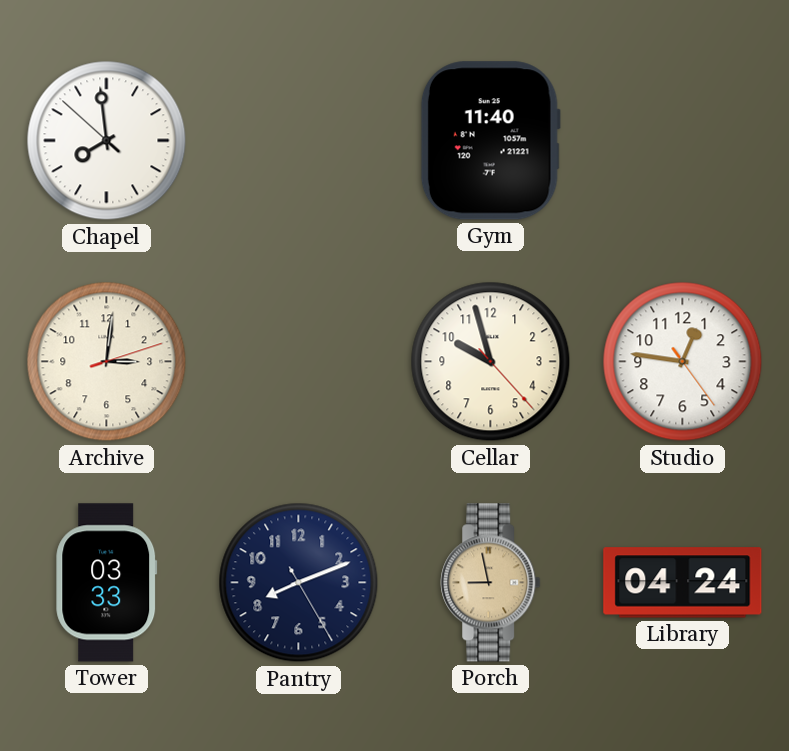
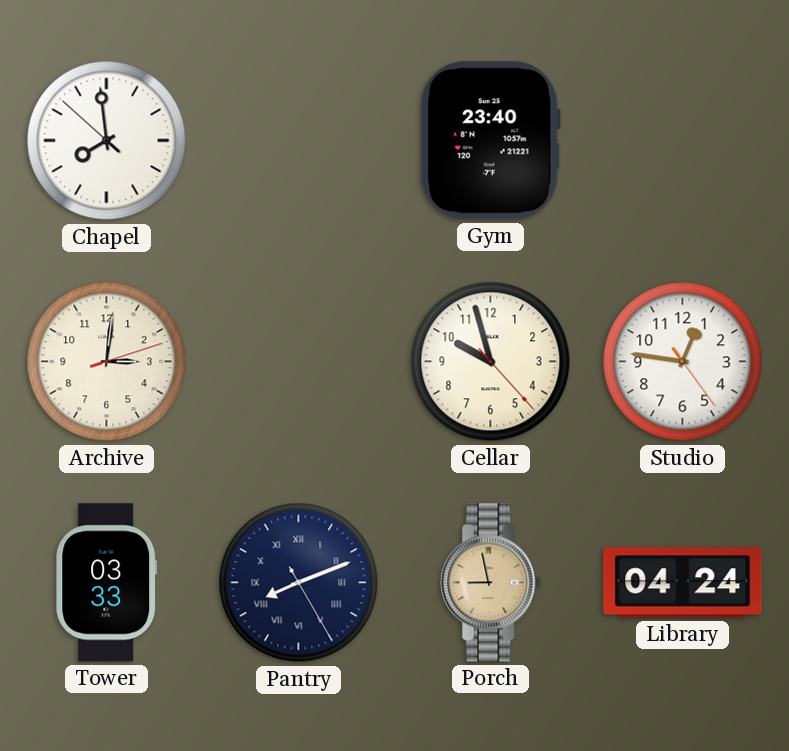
Gym: 11:40 -> 23:40
Pantry numerals: Arabic -> Roman
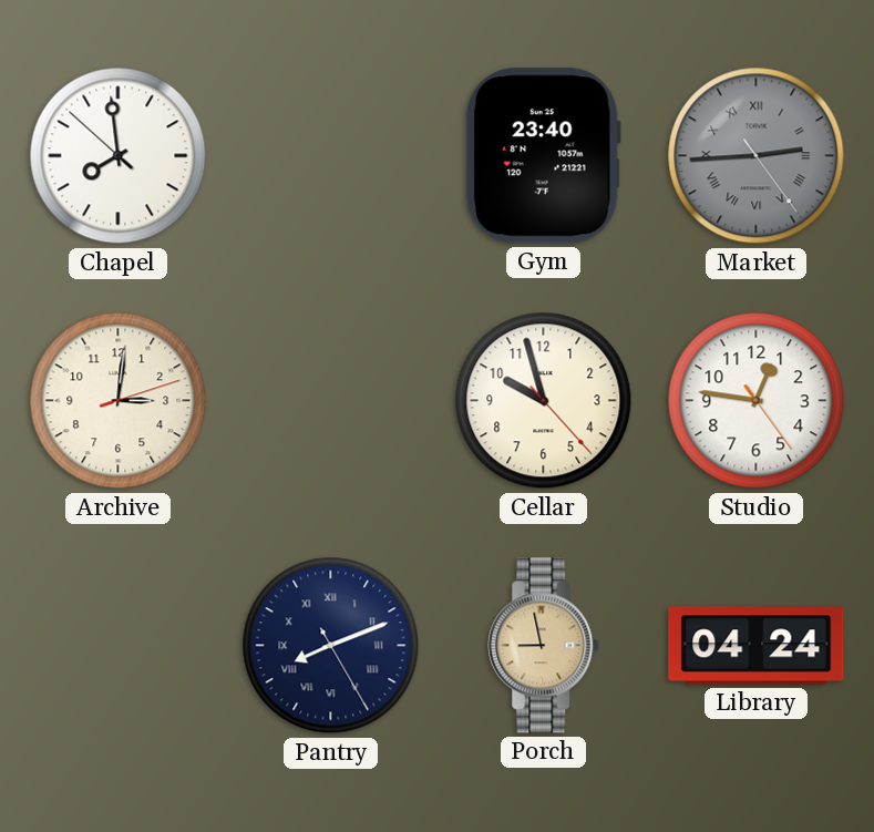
Market: none -> 2:44
Tower: 03:33 -> none
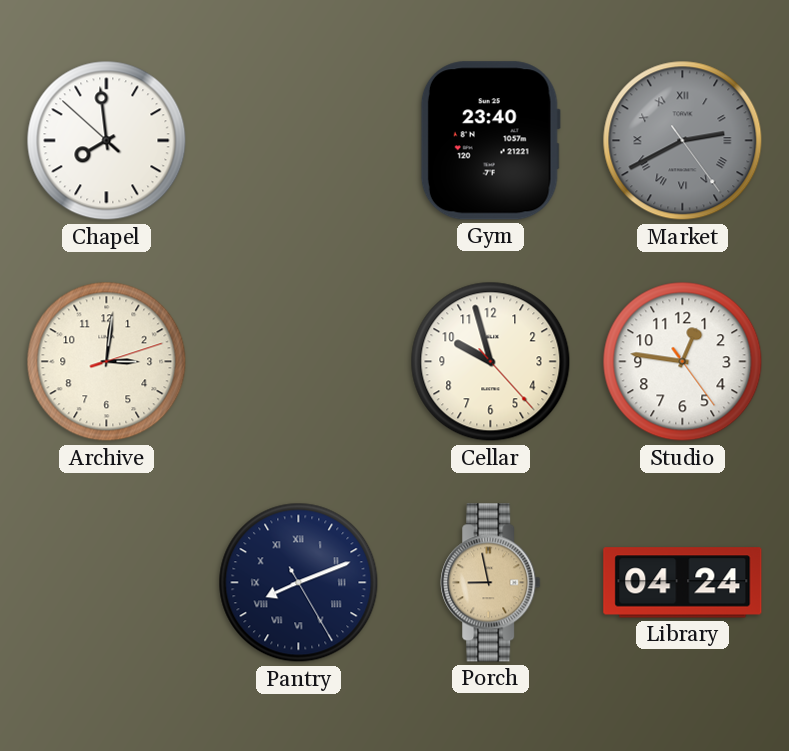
Market: 2:44 -> 2:40
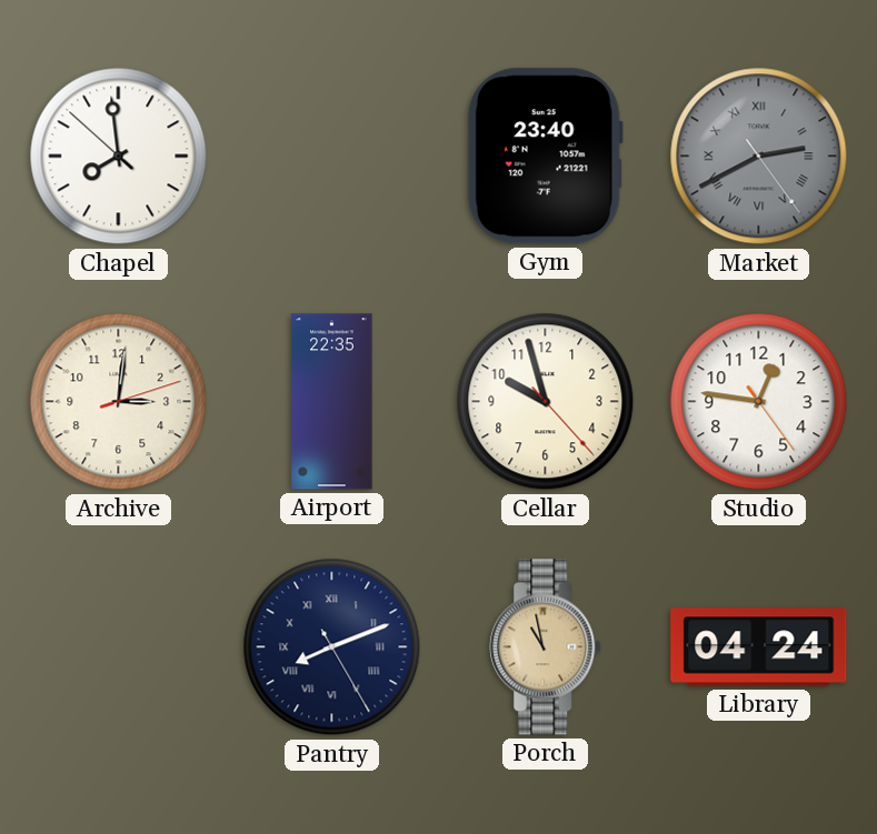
Airport: none -> 22:35
Porch: 8:58 -> 10:58
